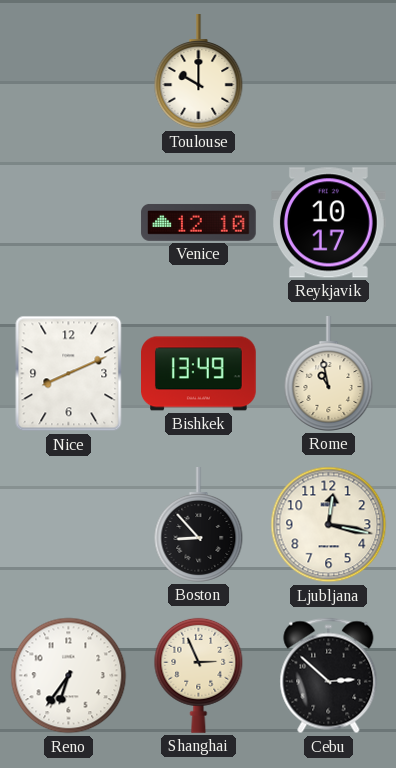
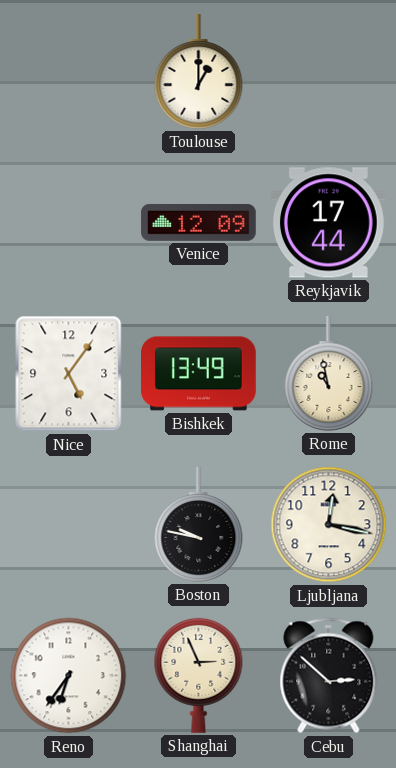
Toulouse: 10:00 -> 1:00
Venice: 12:10 -> 12:09
Reykjavik: 10:17 -> 17:44
Nice: 8:11 -> 5:06
Boston: 8:53 -> 9:47
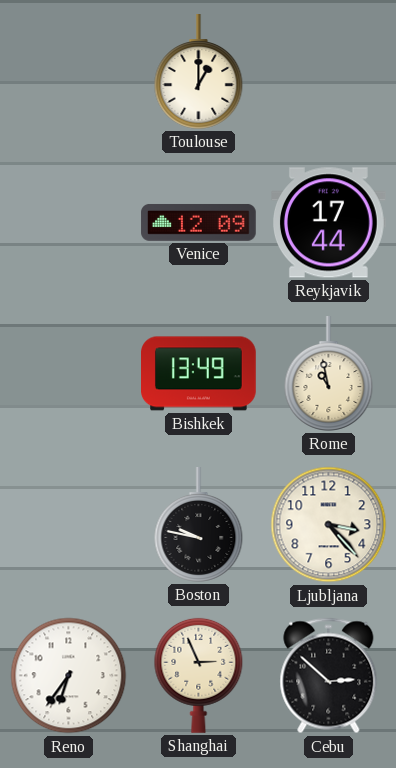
Nice: 5:06 -> none
Ljubljana: 12:17 -> 3:23
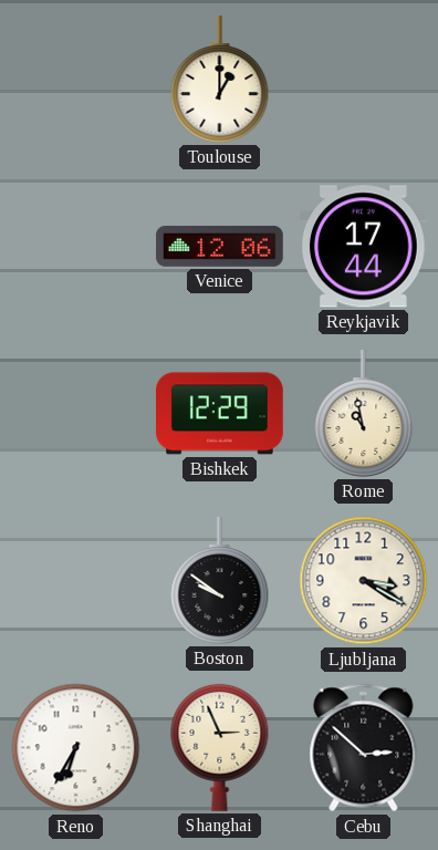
Venice: 12:09 -> 12:06
Bishkek: 13:49 -> 12:29
Boston: 9:47 -> 9:51
Ljubljana: 3:23 -> 3:20
Reno: 6:36 -> 6:35
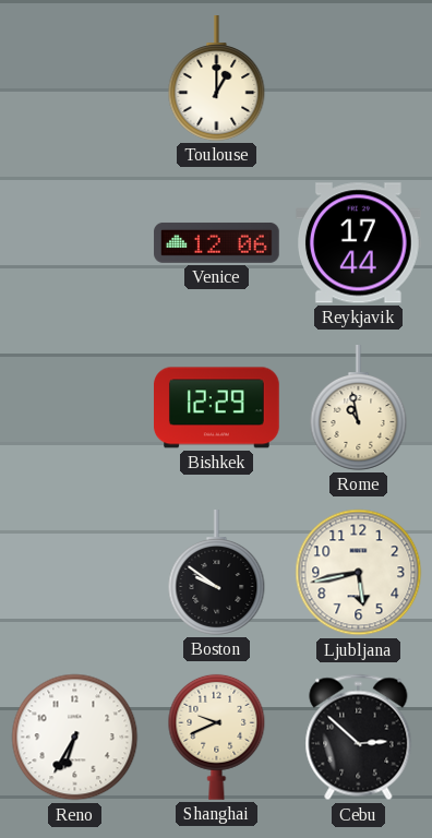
Ljubljana: 3:20 -> 5:43
Shanghai: 2:56 -> 9:41
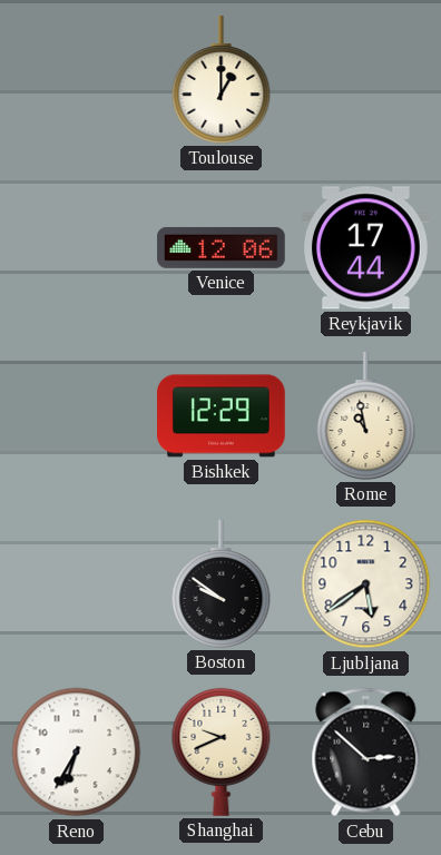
Ljubljana: 5:43 -> 5:39
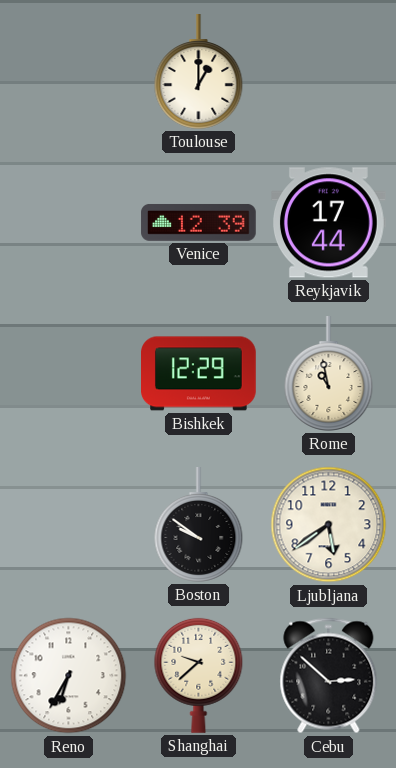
Venice: 12:06 -> 12:39
Shanghai: 9:41 -> 9:38
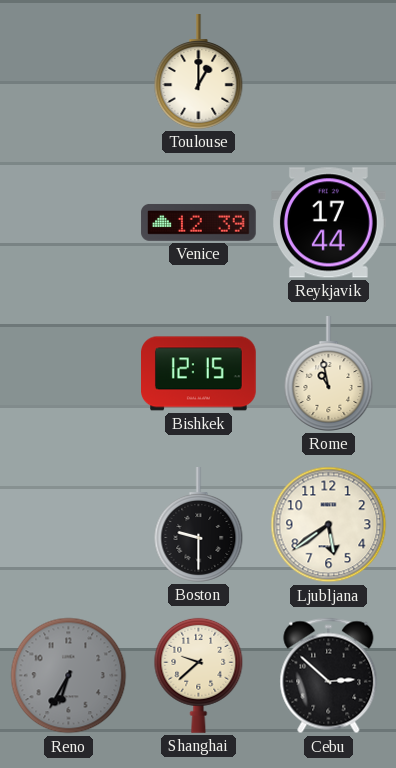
Bishkek: 12:29 -> 12:15
Boston: 9:51 -> 9:30
Reno dial: white -> grey
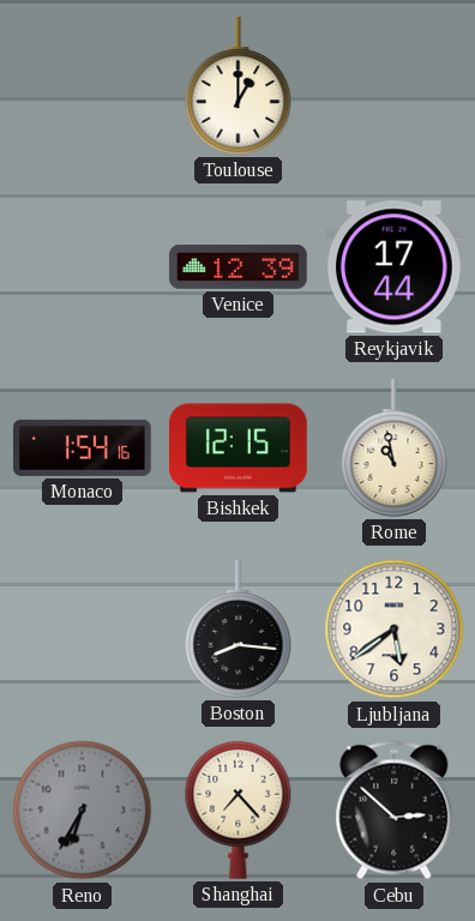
Monaco: none -> 1:54
Boston: 9:30 -> 8:16
Shanghai: 9:38 -> 7:23
